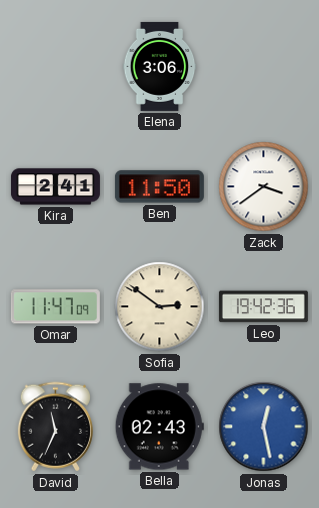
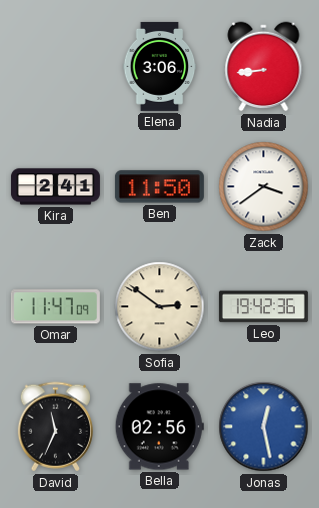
Nadia: none -> 8:44
Bella: 02:43 -> 02:56
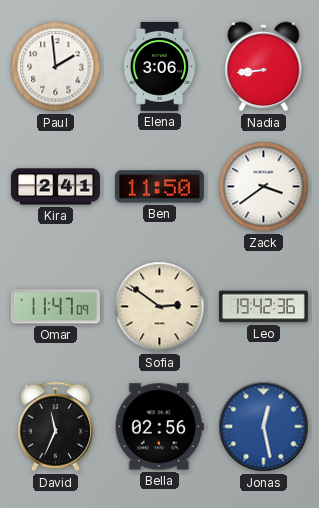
Paul: none -> 1:59
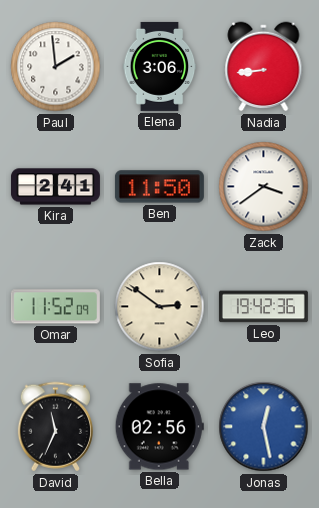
Omar: 11:47 -> 11:52
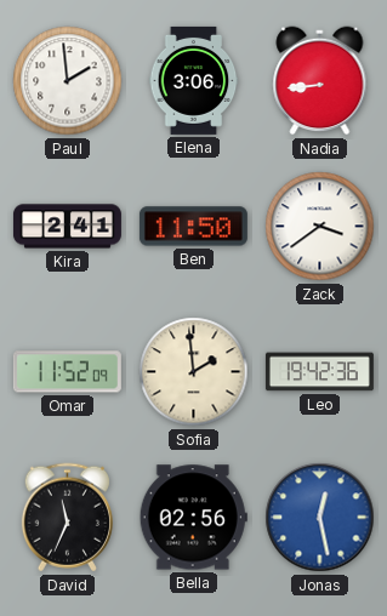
Sofia: 2:51 -> 1:59
